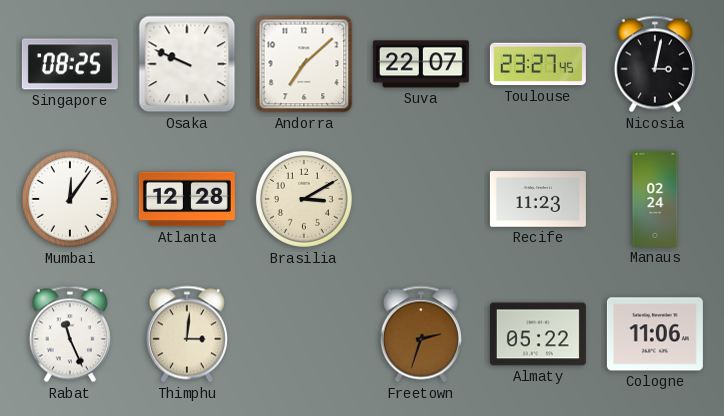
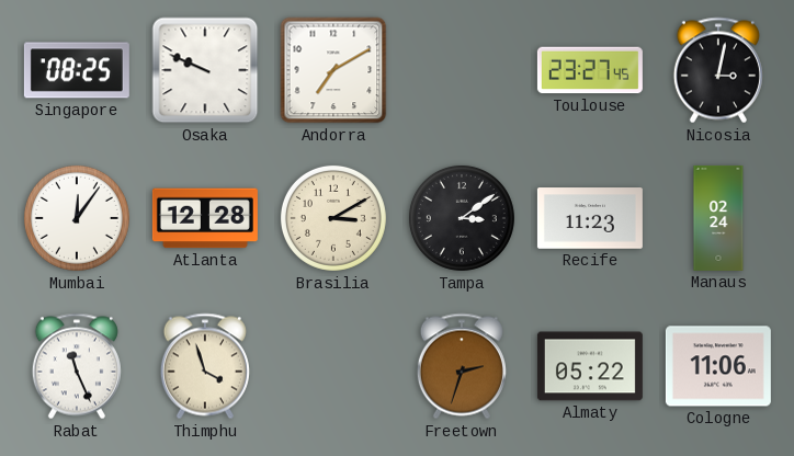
Andorra: 7:08 -> 7:10
Suva: 22:07 -> none
Tampa: none -> 3:09
Thimphu: 3:01 -> 3:57
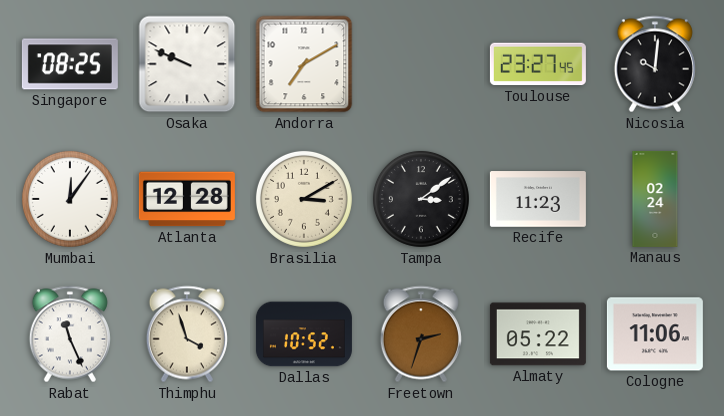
Nicosia: 3:02 -> 10:01
Dallas: none -> 10:52
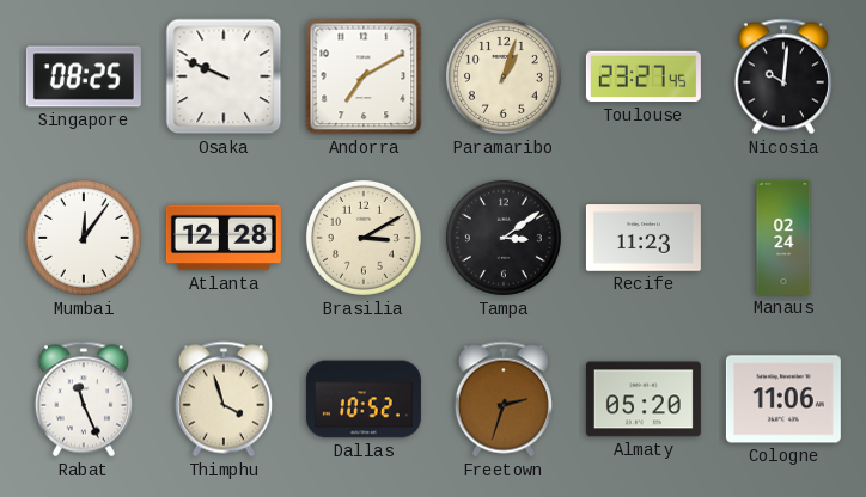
Paramaribo: none -> 1:03
Almaty: 05:22 -> 05:20
